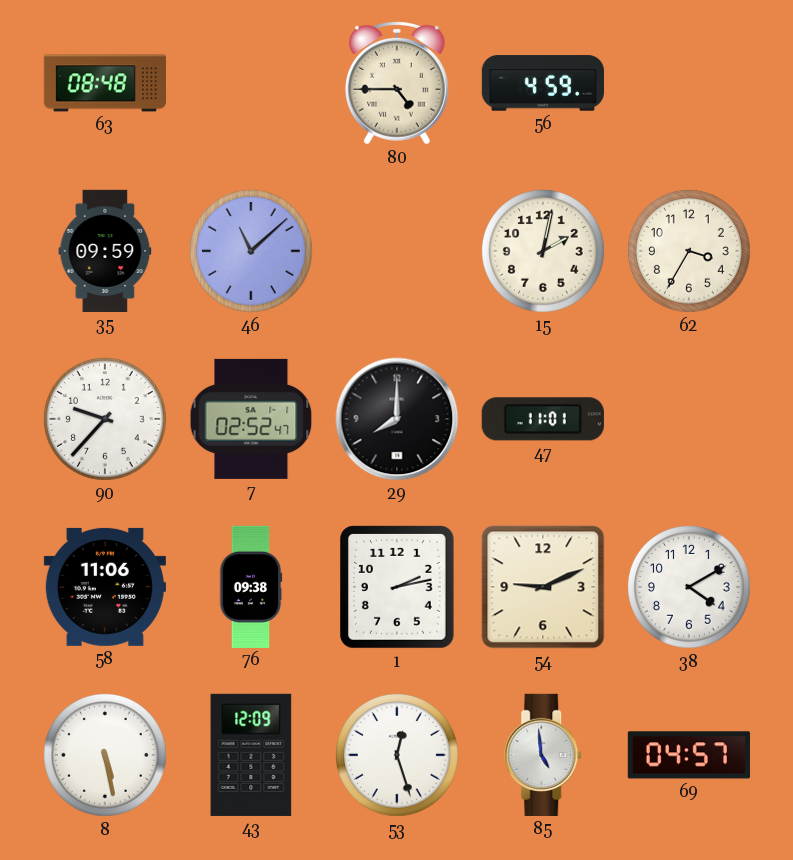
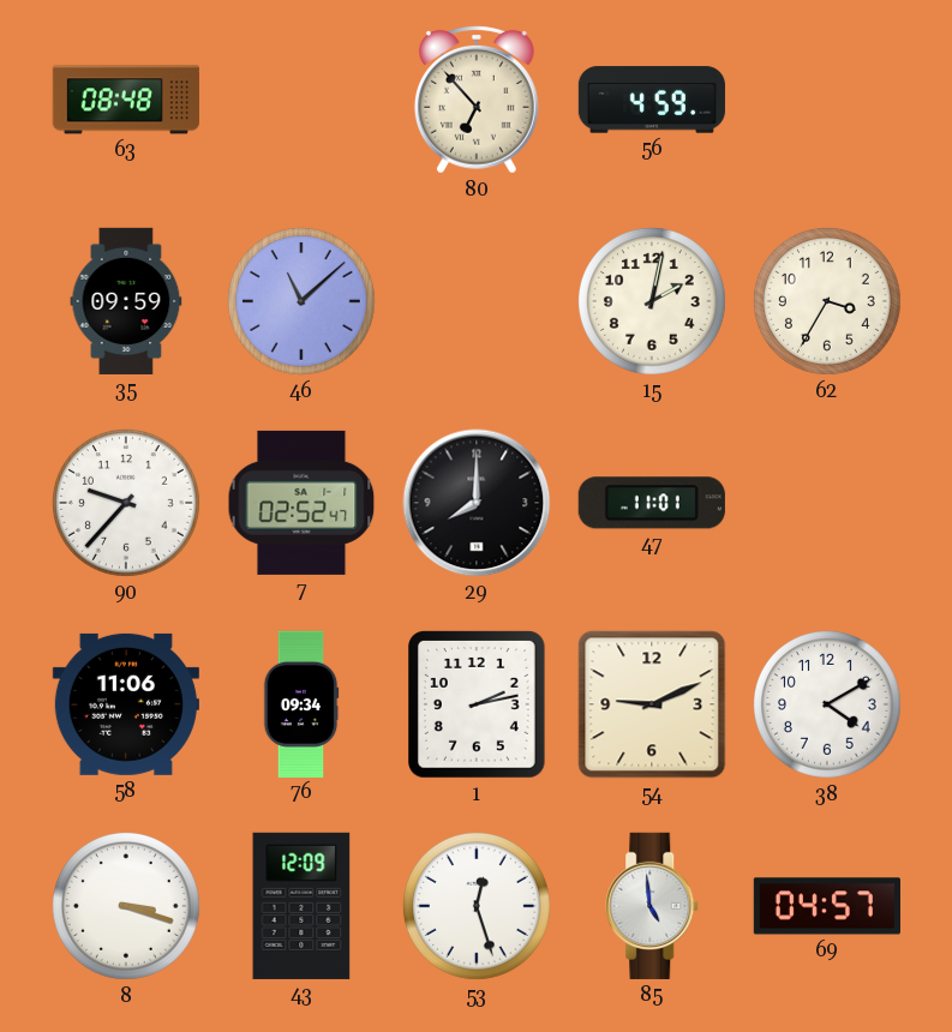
80: 4:45 -> 6:53
76: 09:38 -> 09:34
8: 5:28 -> 3:18
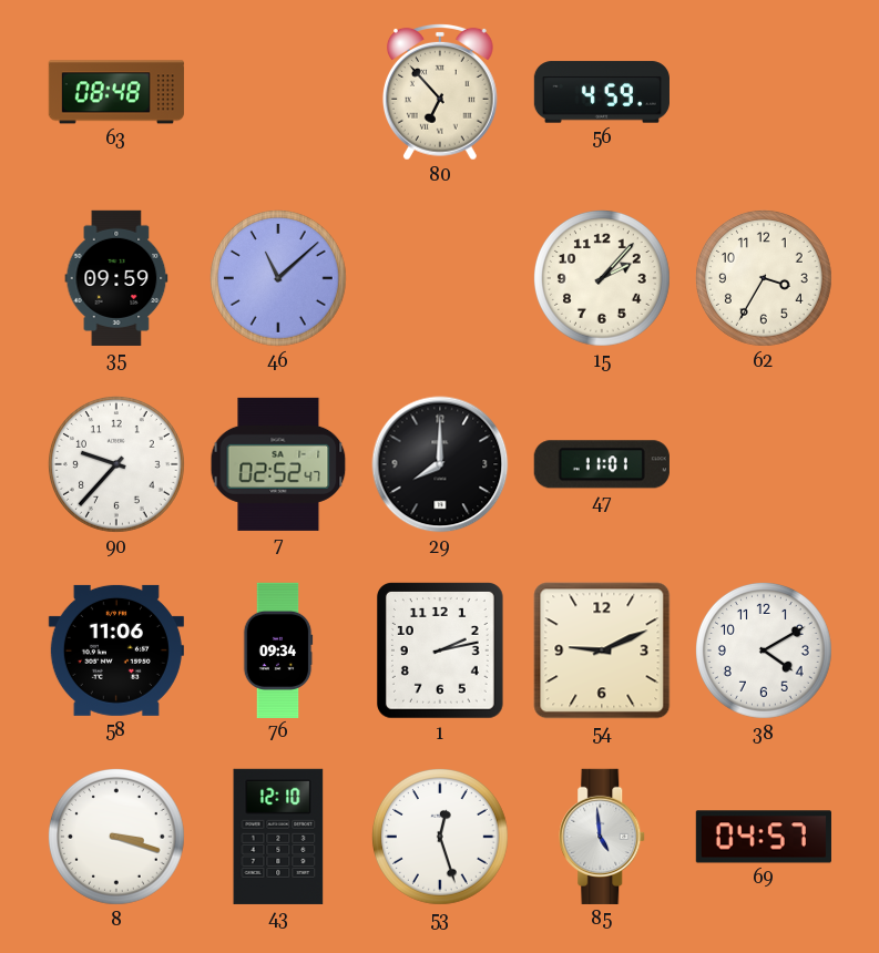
15: 2:02 -> 2:07
43: 12:09 -> 12:10
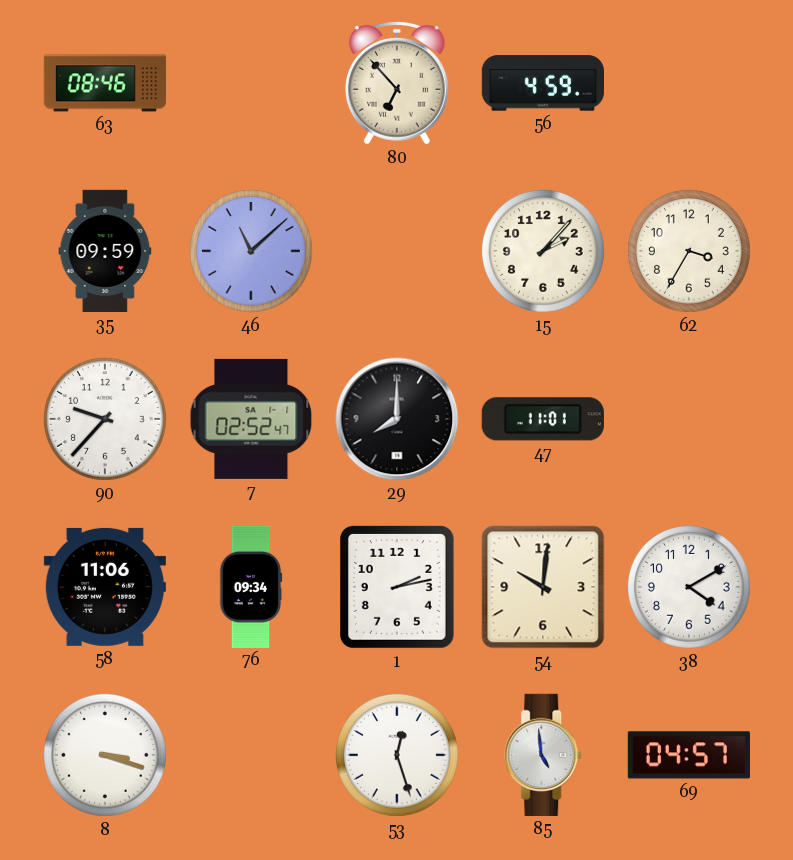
63: 08:48 -> 08:46
54: 9:11 -> 10:01
43: 12:10 -> none
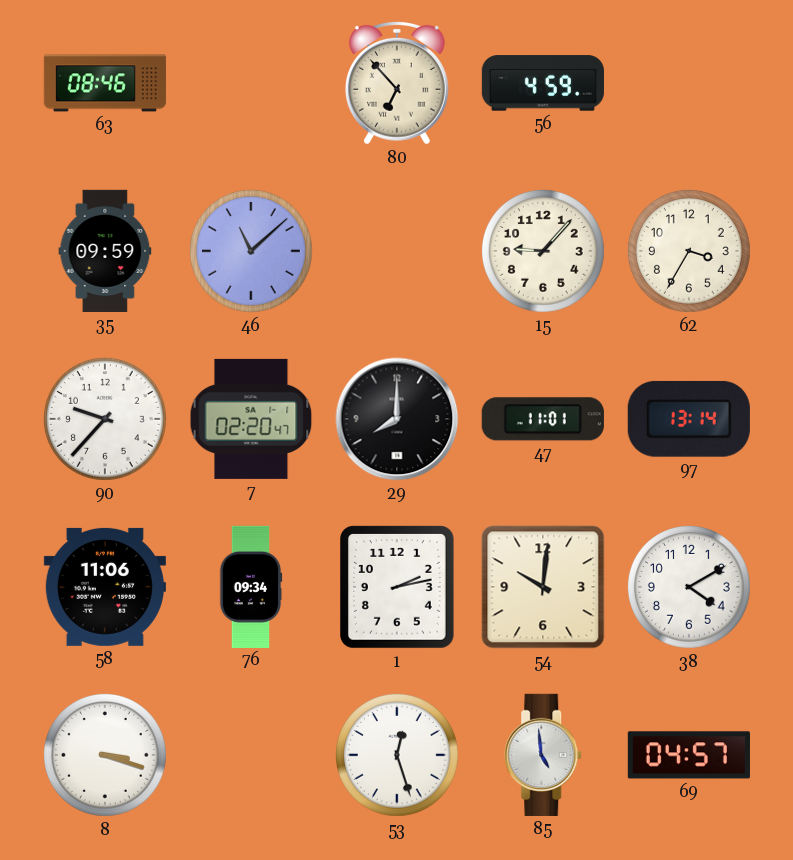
15: 2:07 -> 9:07
7: 02:52 -> 02:20
97: none -> 13:14
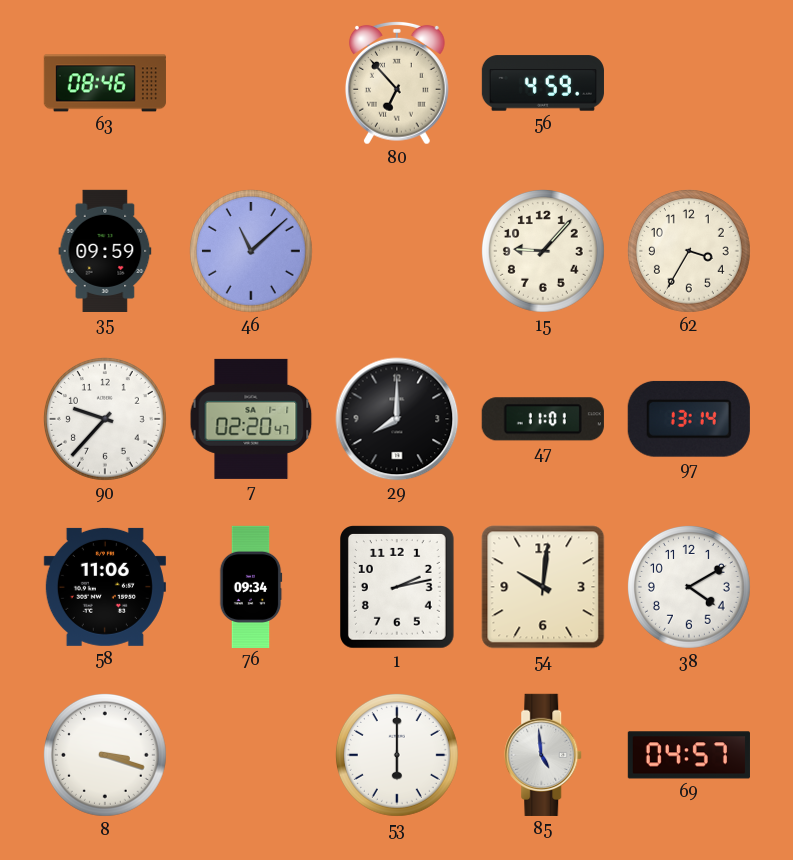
53: 12:27 -> 6:00
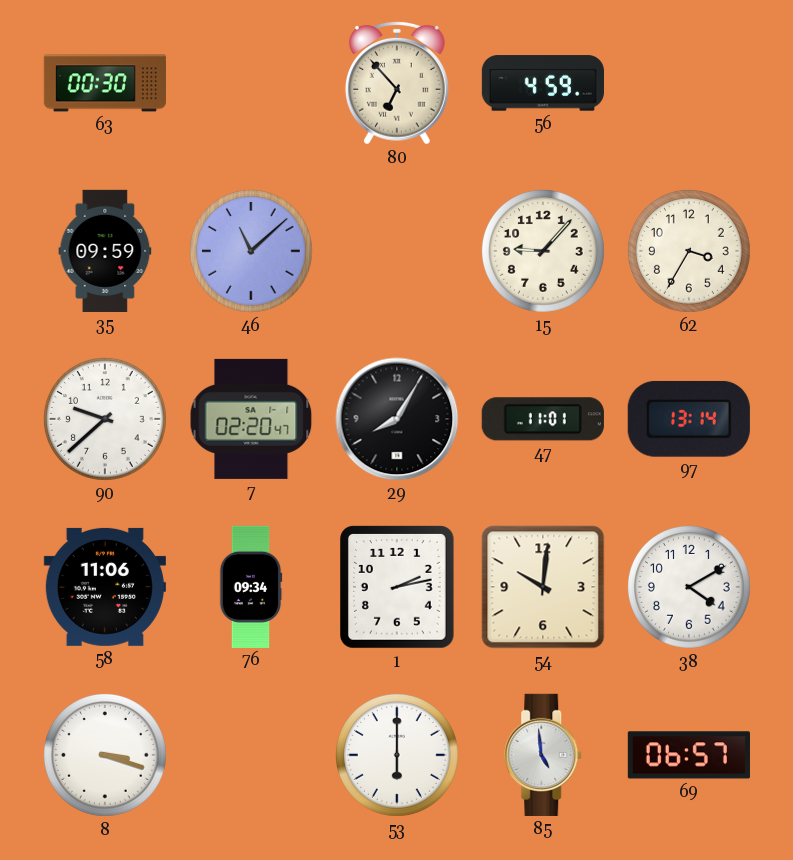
63: 08:46 -> 00:30
90: 9:37 -> 9:38
29: 8:00 -> 8:05
69: 04:57 -> 06:57
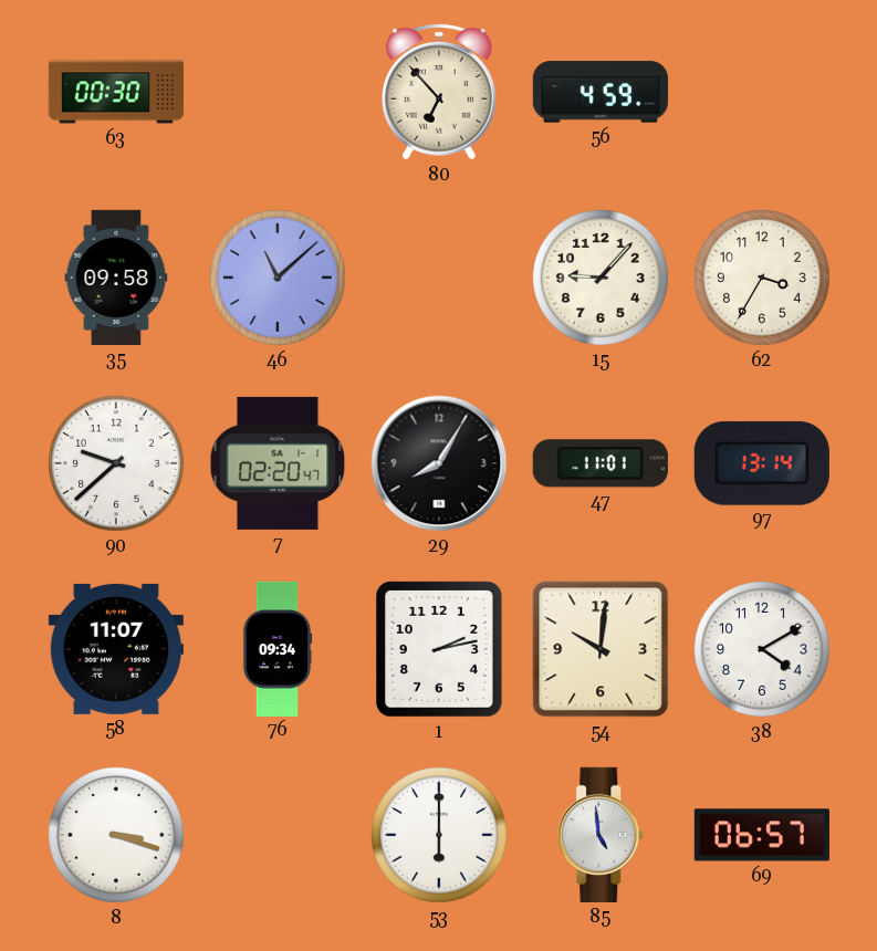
35: 09:59 -> 09:58
58: 11:06 -> 11:07
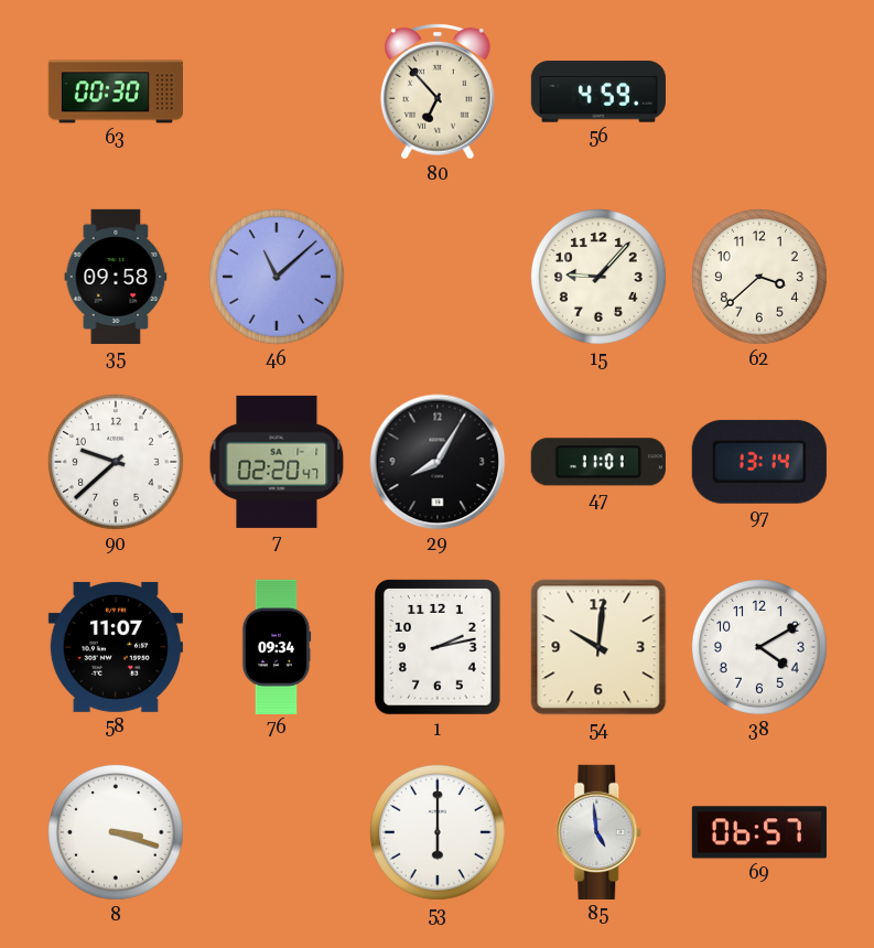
62: 3:35 -> 3:38
